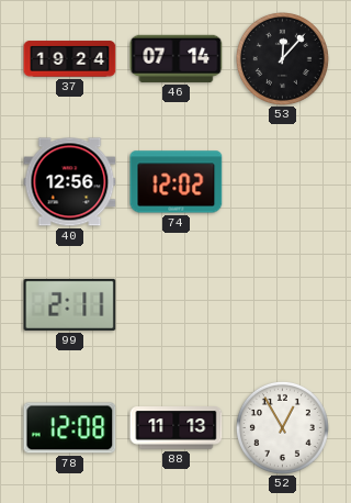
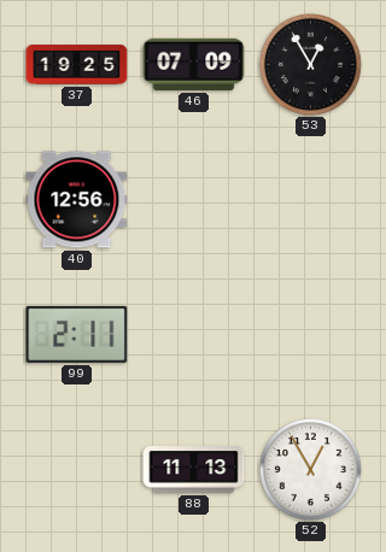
37: 19:24 -> 19:25
46: 07:14 -> 07:09
53: 12:07 -> 12:55
74: 12:02 -> none
78: 12:08 -> none
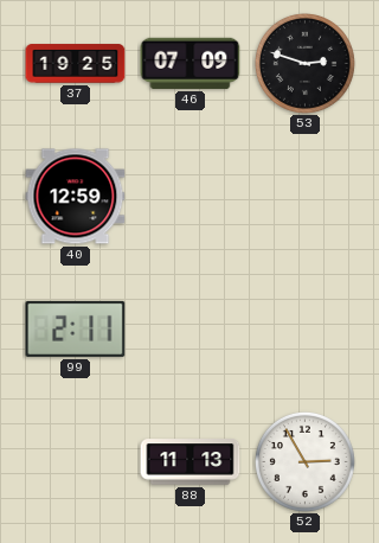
53: 12:55 -> 2:48
40: 12:56 -> 12:59
52: 12:55 -> 2:55
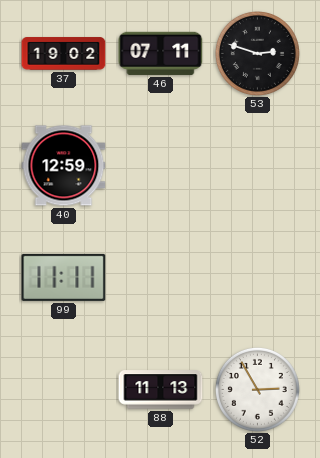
37: 19:25 -> 19:02
46: 07:09 -> 07:11
99: 2:11 -> 11:11
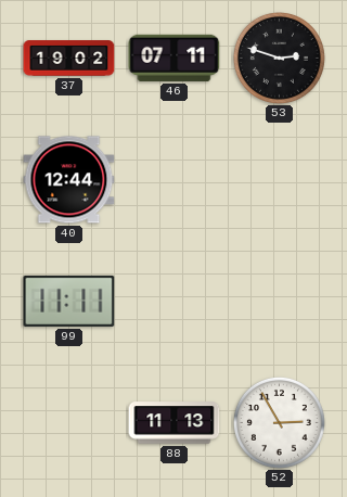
40: 12:59 -> 12:44
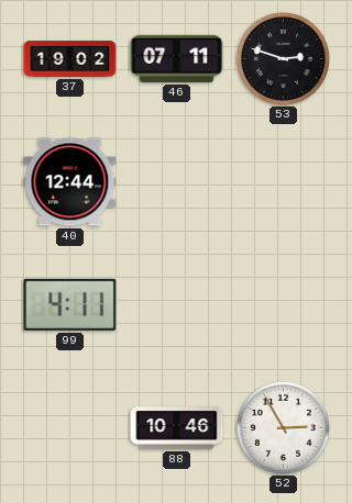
99: 11:11 -> 4:11
88: 11:13 -> 10:46
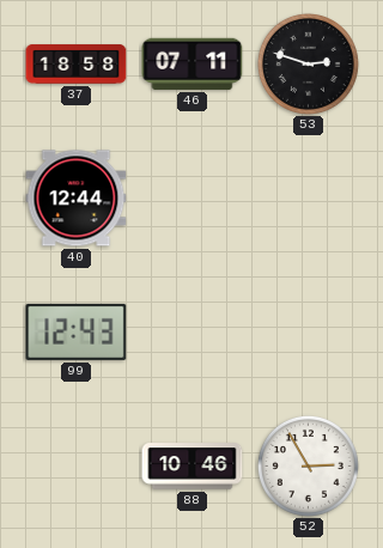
37: 19:02 -> 18:58
99: 4:11 -> 12:43
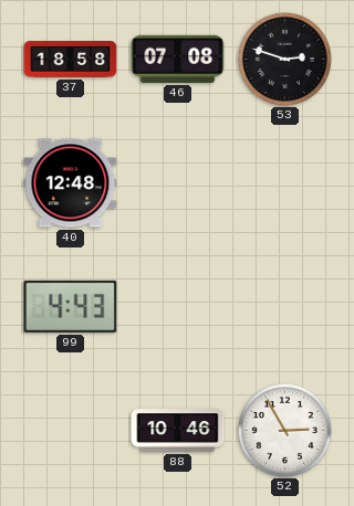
46: 07:11 -> 07:08
40: 12:44 -> 12:48
99: 12:43 -> 4:43
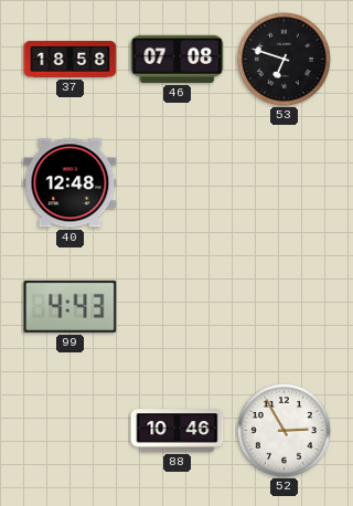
53: 2:48 -> 6:48
